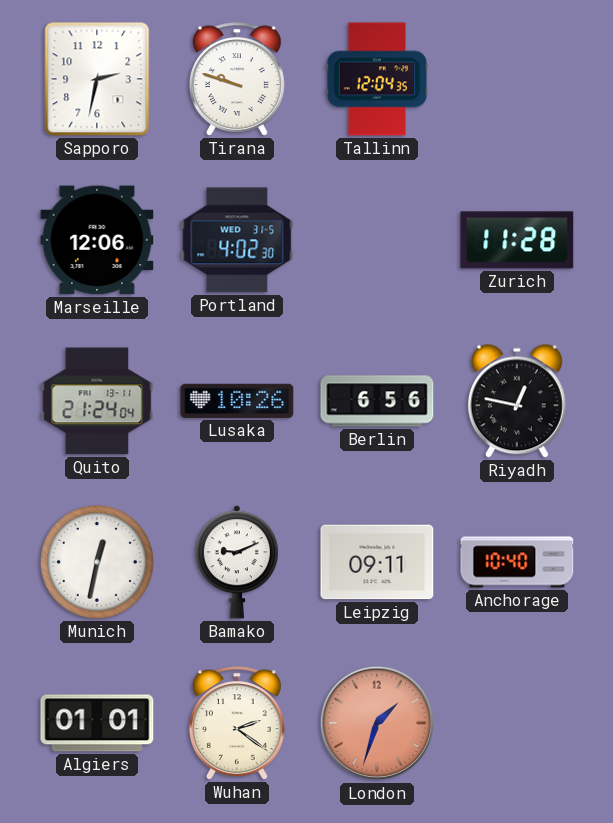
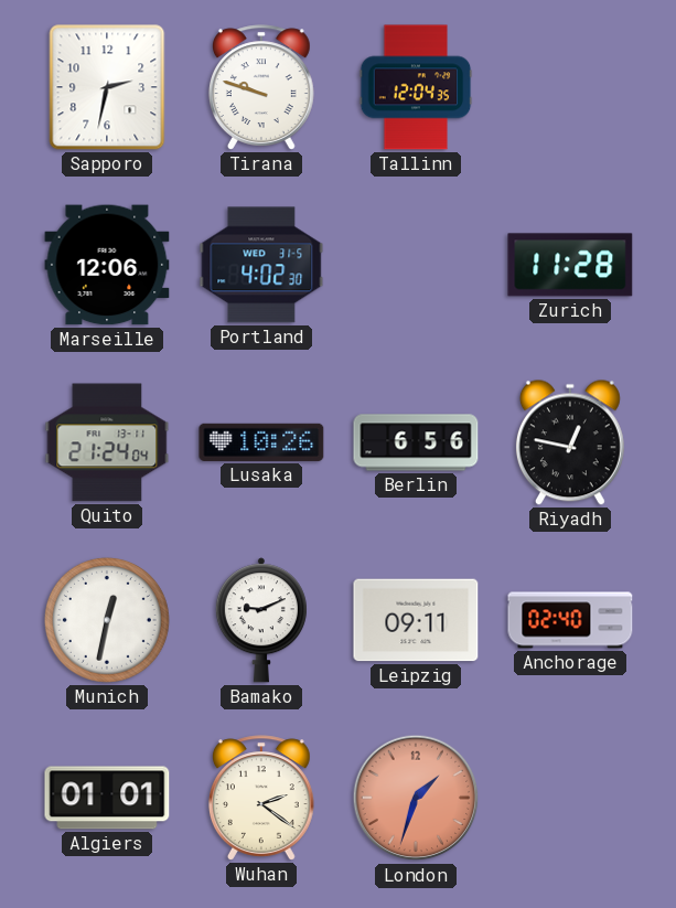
Anchorage: 10:40 -> 02:40
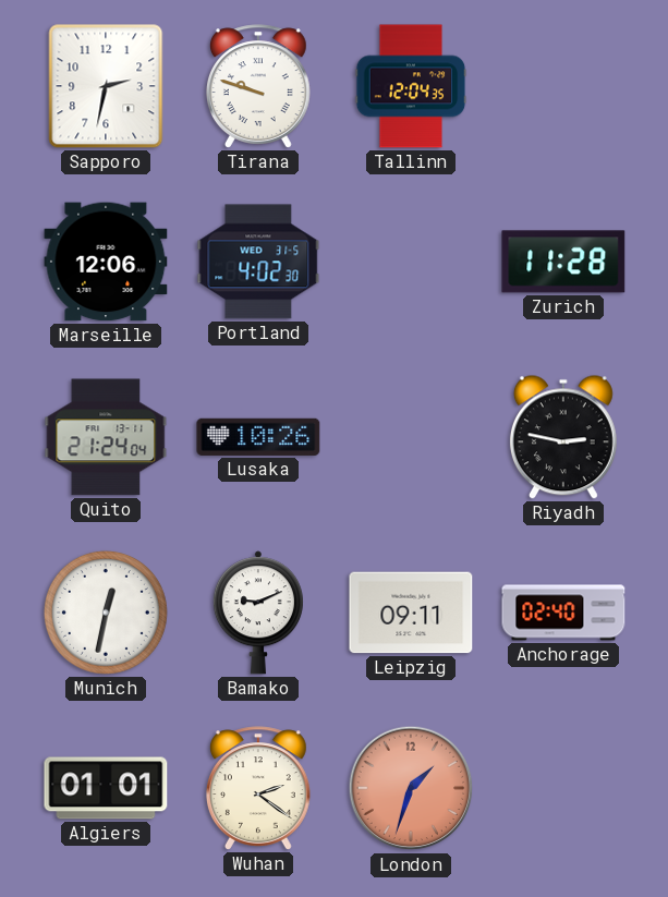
Berlin: 6:56 -> none
Riyadh: 12:47 -> 2:47
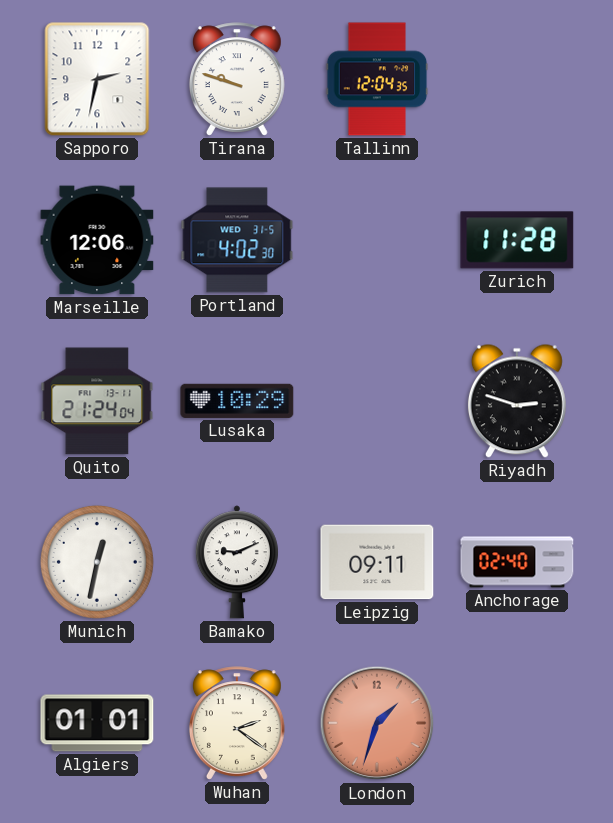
Lusaka: 10:26 -> 10:29
Riyadh: 2:47 -> 2:48
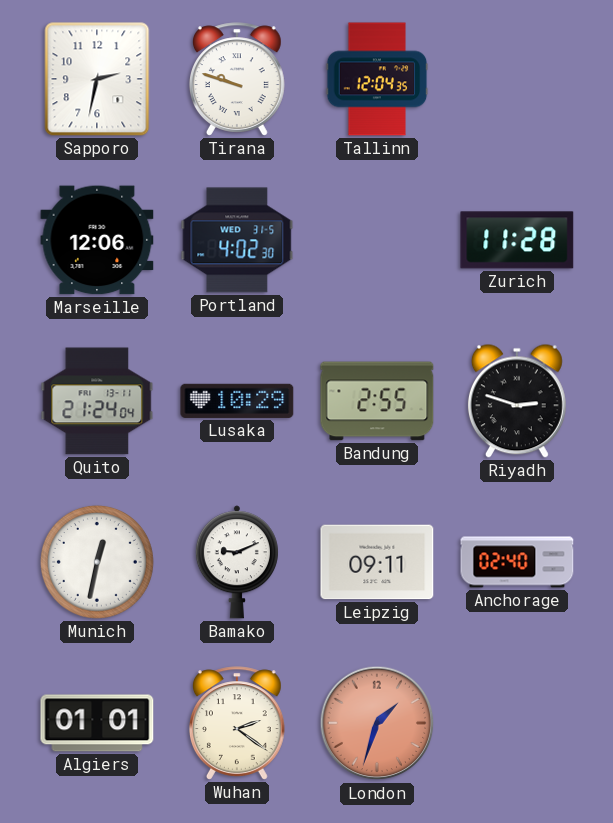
Bandung: none -> 2:55
